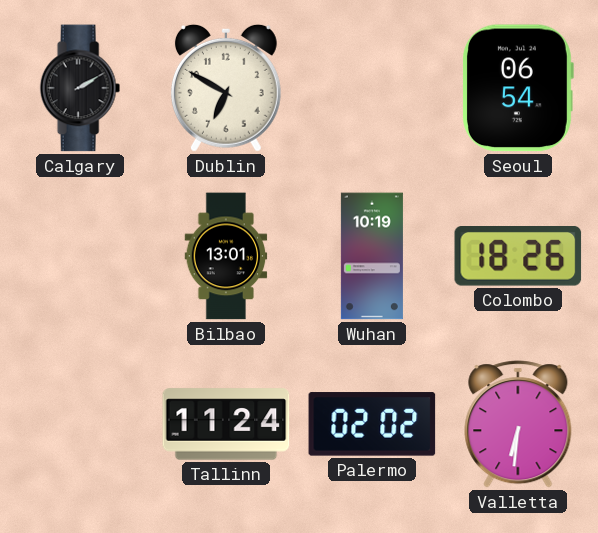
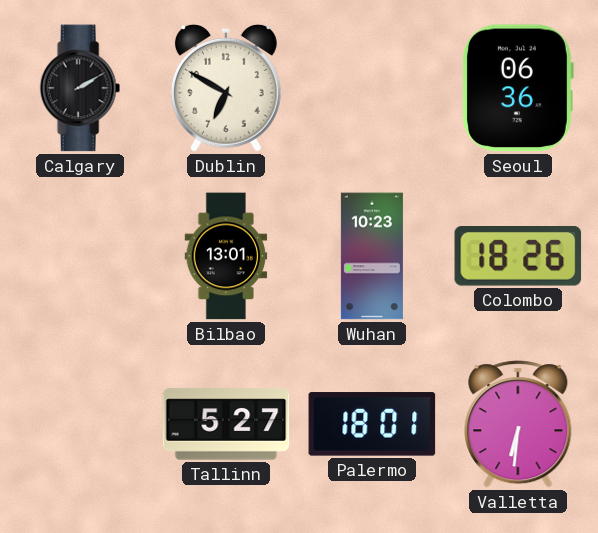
Seoul: 06:54 -> 06:36
Wuhan: 10:19 -> 10:23
Tallinn: 11:24 -> 5:27
Palermo: 02:02 -> 18:01
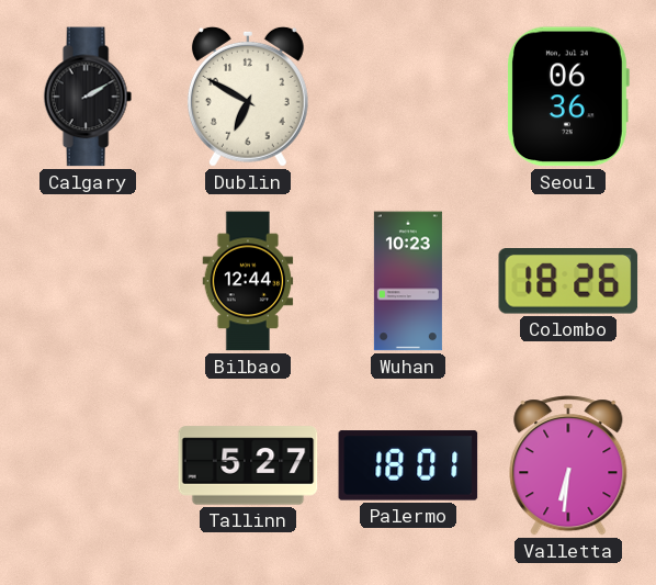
Bilbao: 13:01 -> 12:44
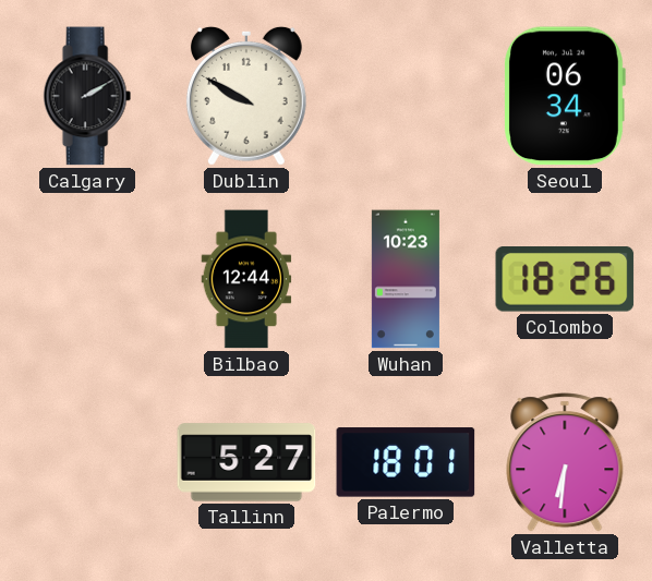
Dublin: 6:50 -> 9:50
Seoul: 06:36 -> 06:34
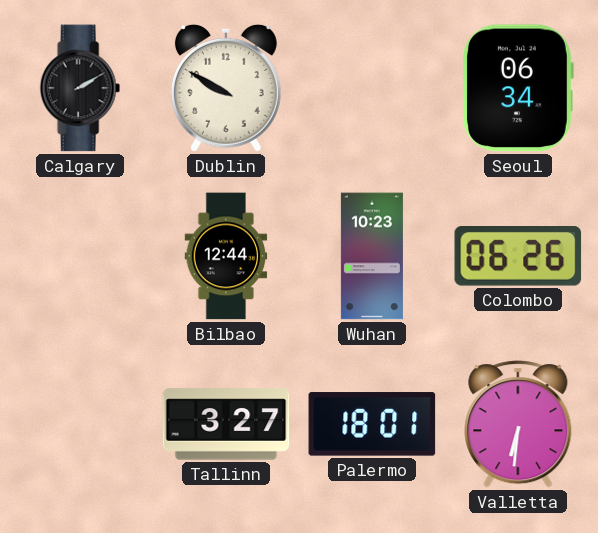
Colombo: 18:26 -> 06:26
Tallinn: 5:27 -> 3:27
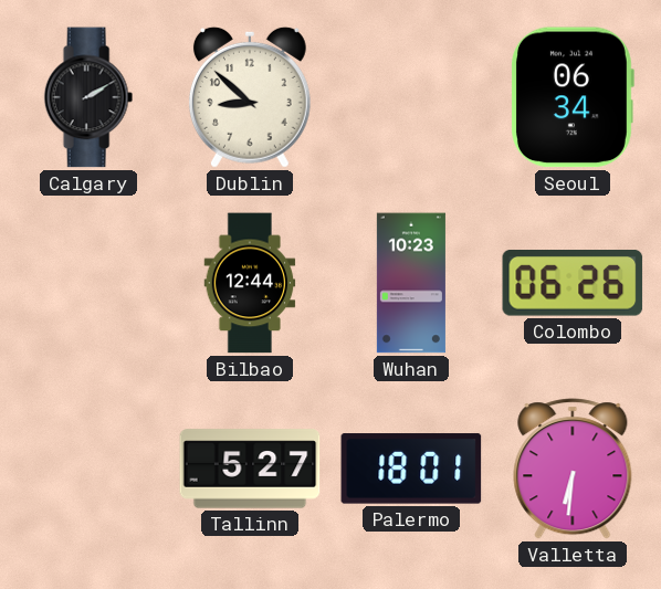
Dublin: 9:50 -> 8:52
Tallinn: 3:27 -> 5:27
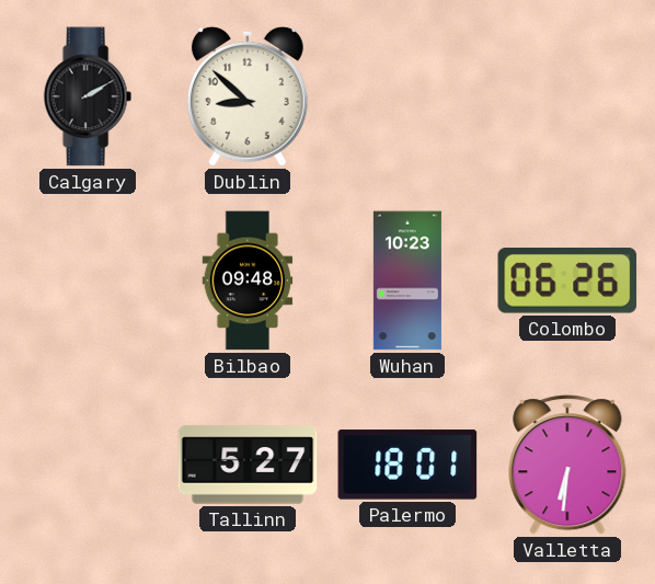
Seoul: 06:34 -> none
Bilbao: 12:44 -> 09:48
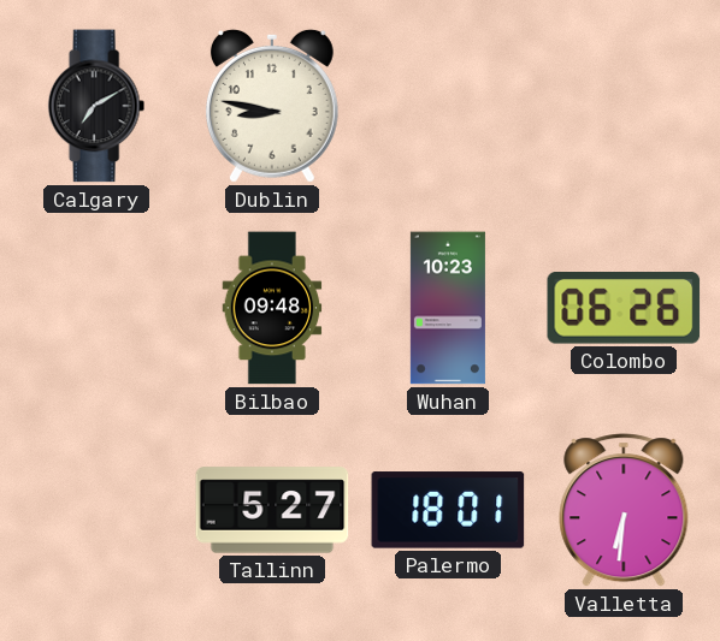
Calgary: 2:10 -> 7:10
Dublin: 8:52 -> 8:47
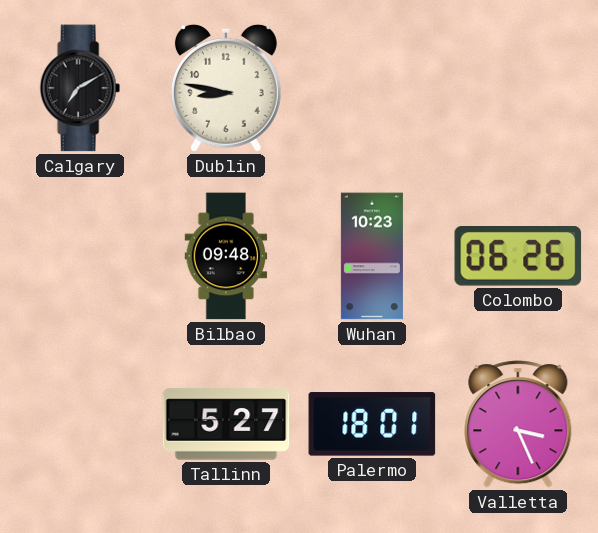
Valletta: 6:31 -> 3:26
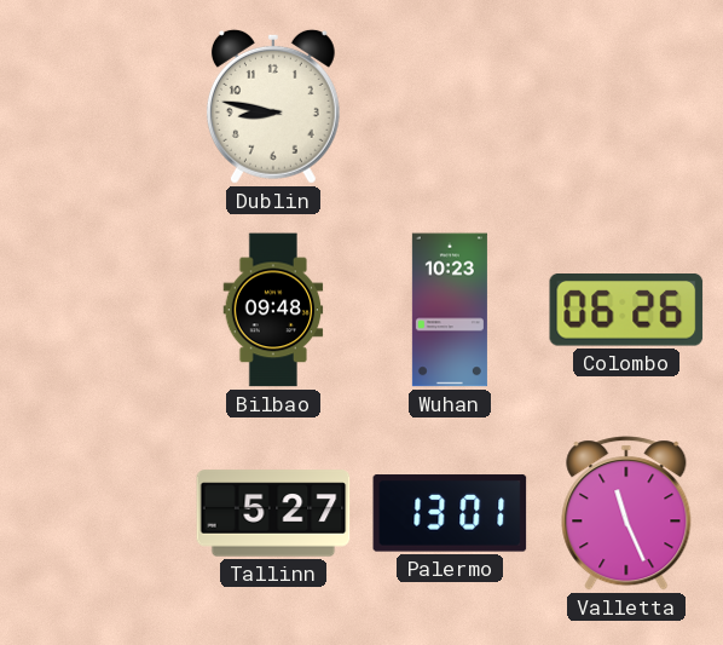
Calgary: 7:10 -> none
Palermo: 18:01 -> 13:01
Valletta: 3:26 -> 11:26
